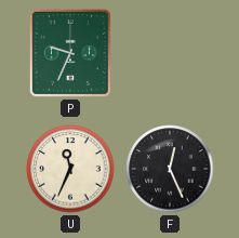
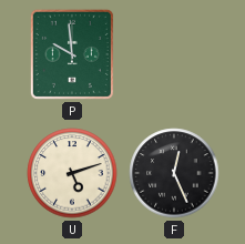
P: 9:34 -> 9:59
U: 11:34 -> 5:12
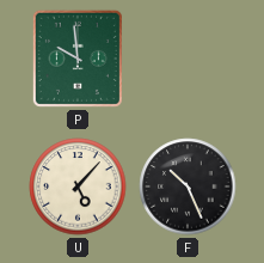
U: 5:12 -> 5:07
F: 12:26 -> 10:26
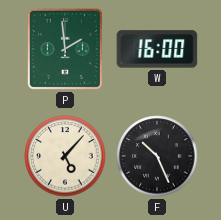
P: 9:59 -> 1:59
W: none -> 16:00
